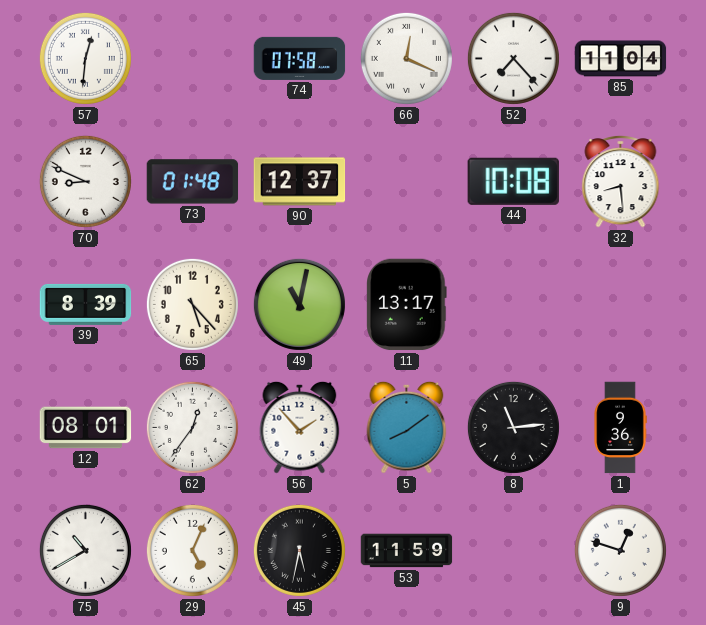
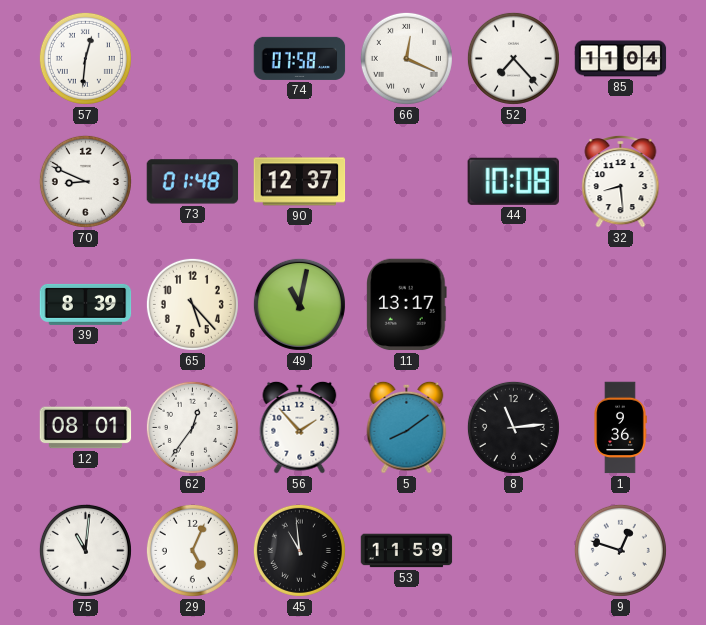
75: 10:40 -> 11:01
45: 5:32 -> 10:59
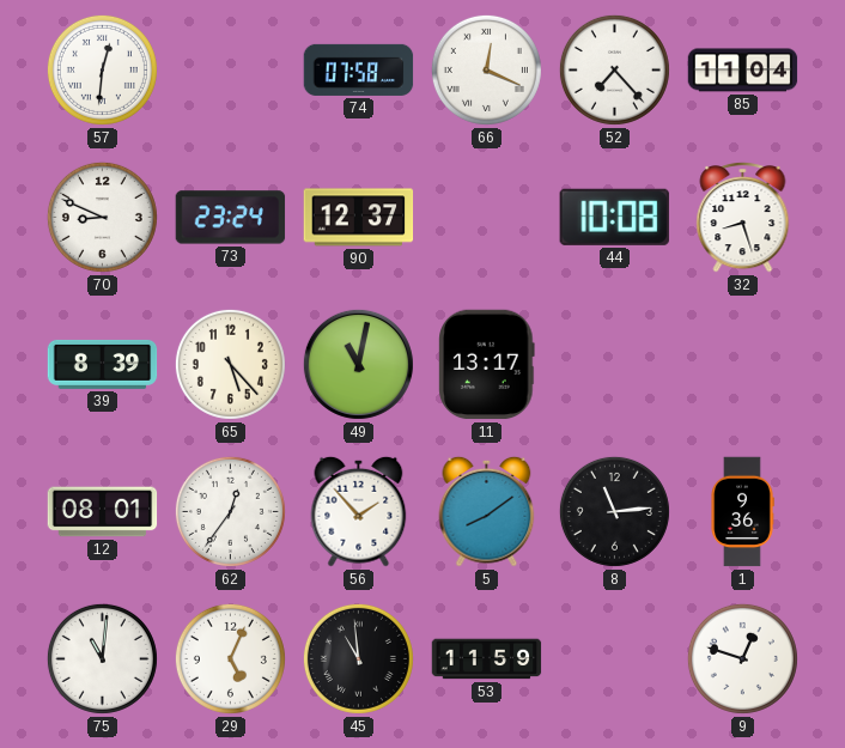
73: 01:48 -> 23:24
32: 8:29 -> 8:27
